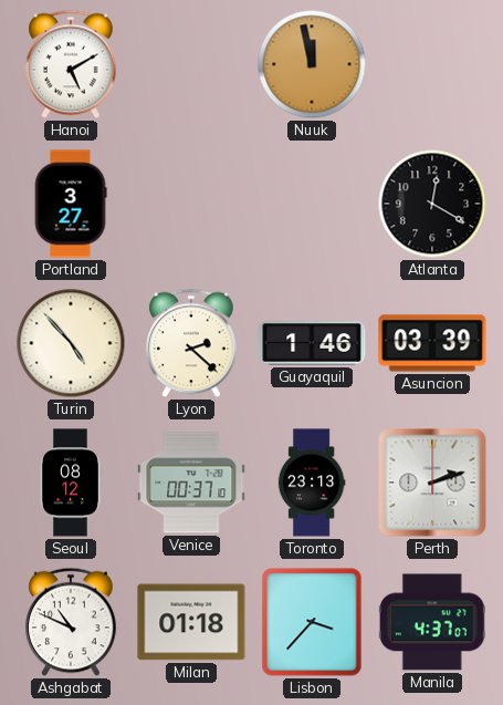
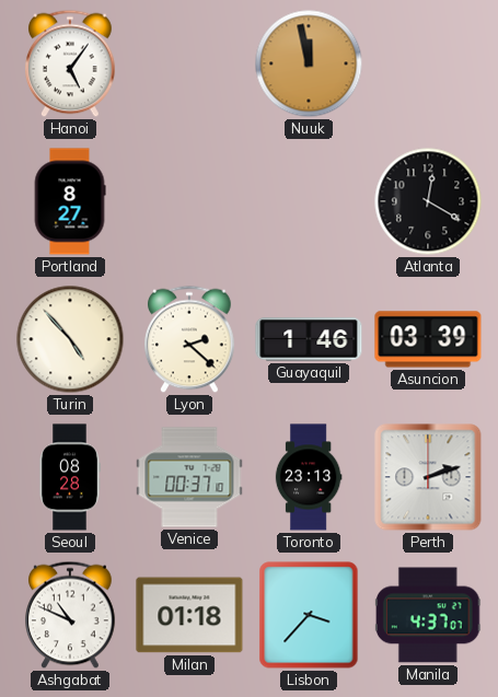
Hanoi: 5:10 -> 5:06
Portland: 3:27 -> 8:27
Seoul: 08:12 -> 08:28
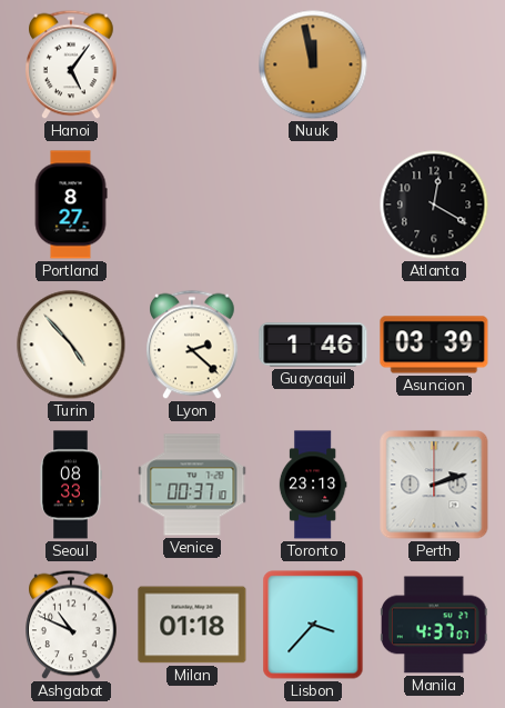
Seoul: 08:28 -> 08:33
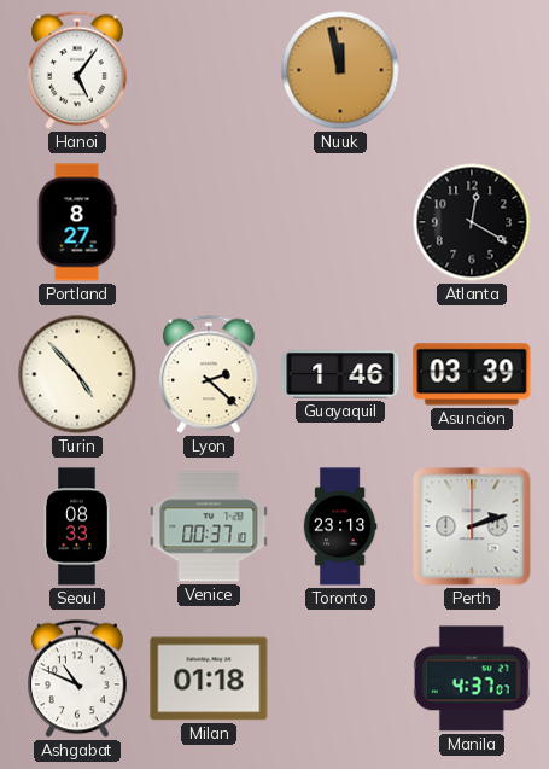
Lisbon: 3:37 -> none
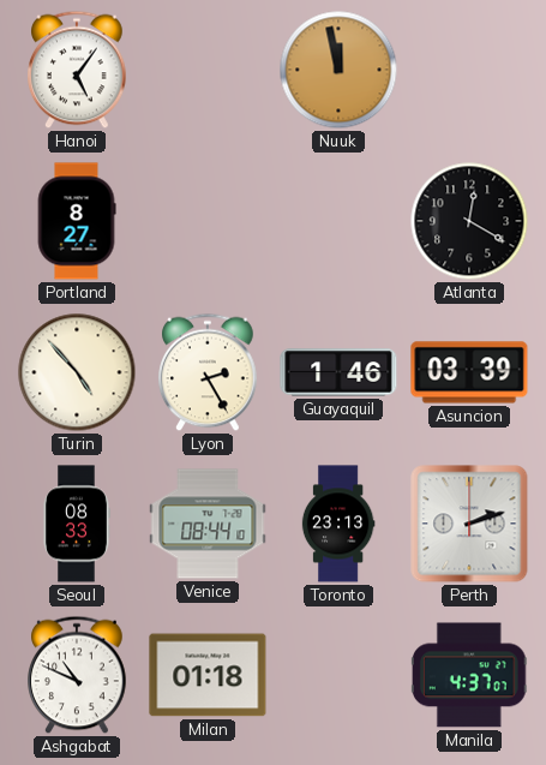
Lyon: 2:22 -> 2:25
Venice: 00:37 -> 08:44
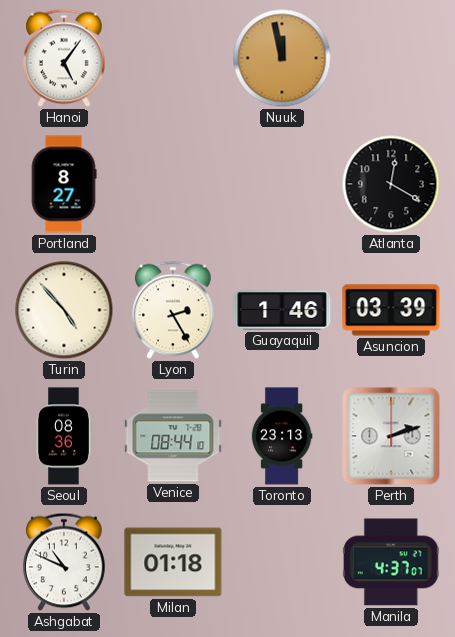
Seoul: 08:33 -> 08:36
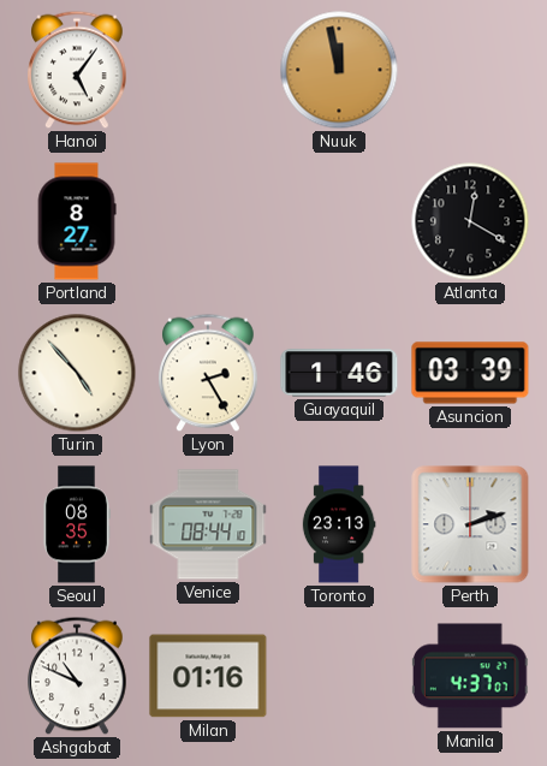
Seoul: 08:36 -> 08:35
Milan: 01:18 -> 01:16
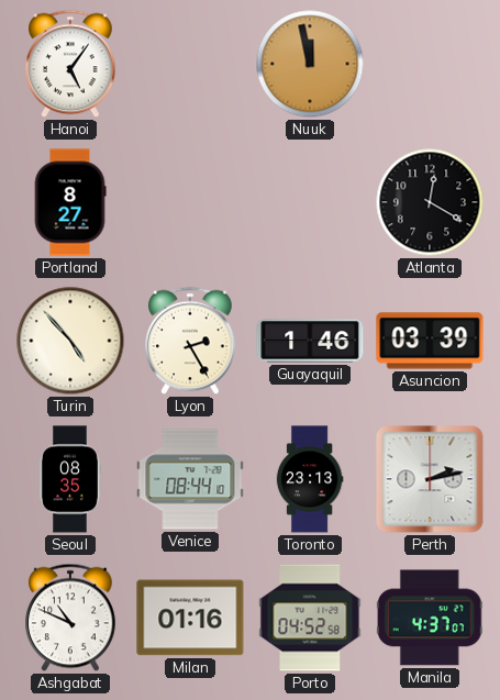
Perth: 2:12 -> 2:13
Porto: none -> 04:52
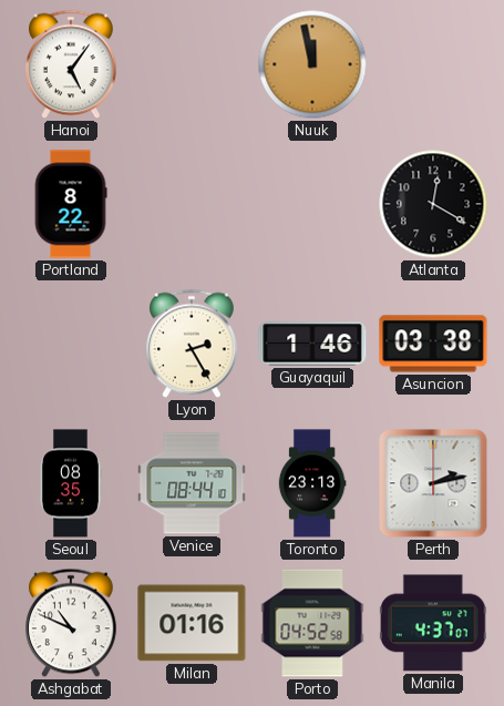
Portland: 8:27 -> 8:22
Turin: 4:53 -> none
Asuncion: 03:39 -> 03:38
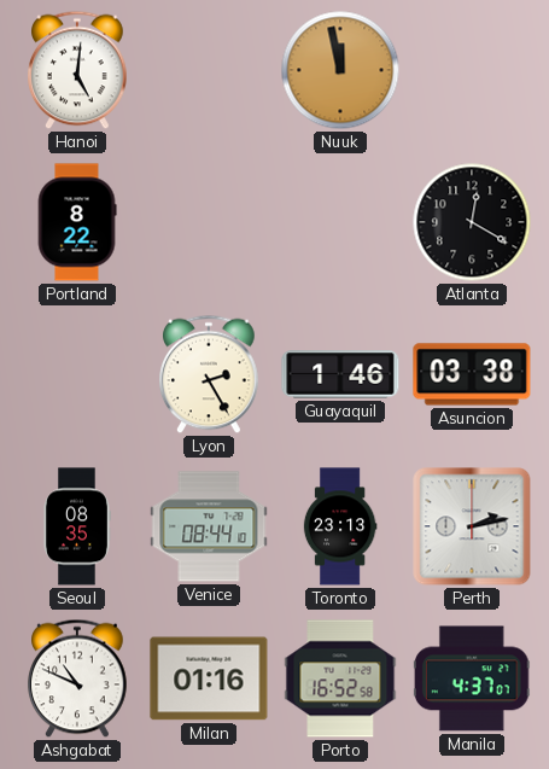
Hanoi: 5:06 -> 5:01
Porto: 04:52 -> 16:52
